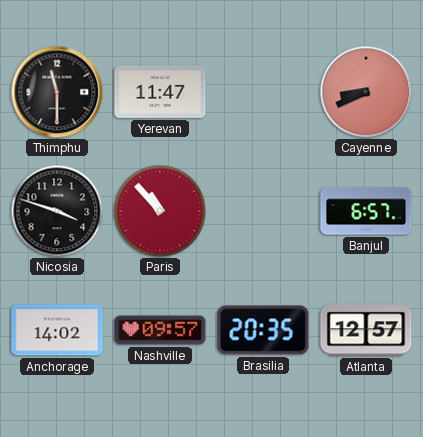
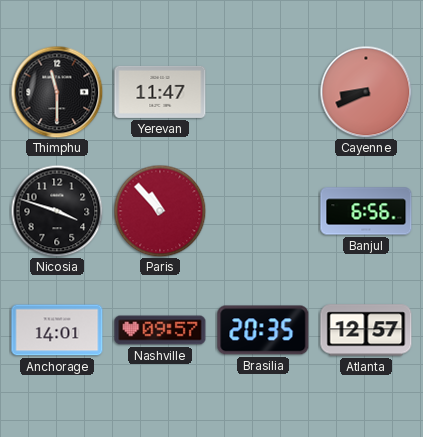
Banjul: 6:57 -> 6:56
Anchorage: 14:02 -> 14:01
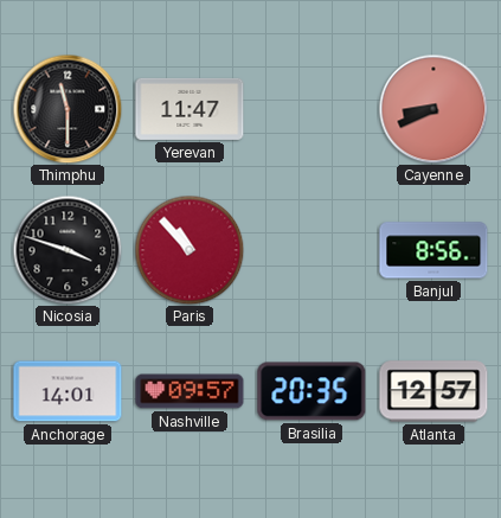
Banjul: 6:56 -> 8:56
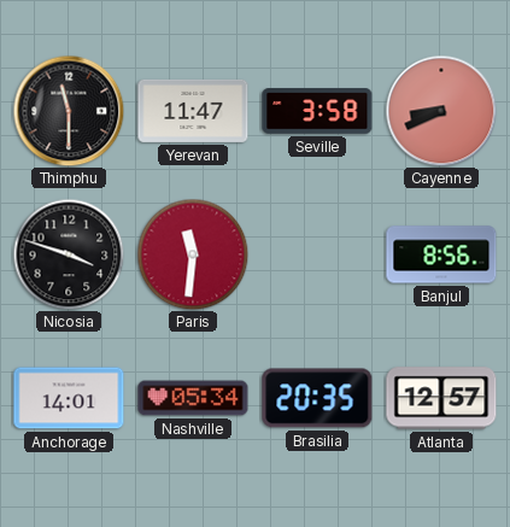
Seville: none -> 3:58
Paris: 10:53 -> 11:31
Nashville: 09:57 -> 05:34
